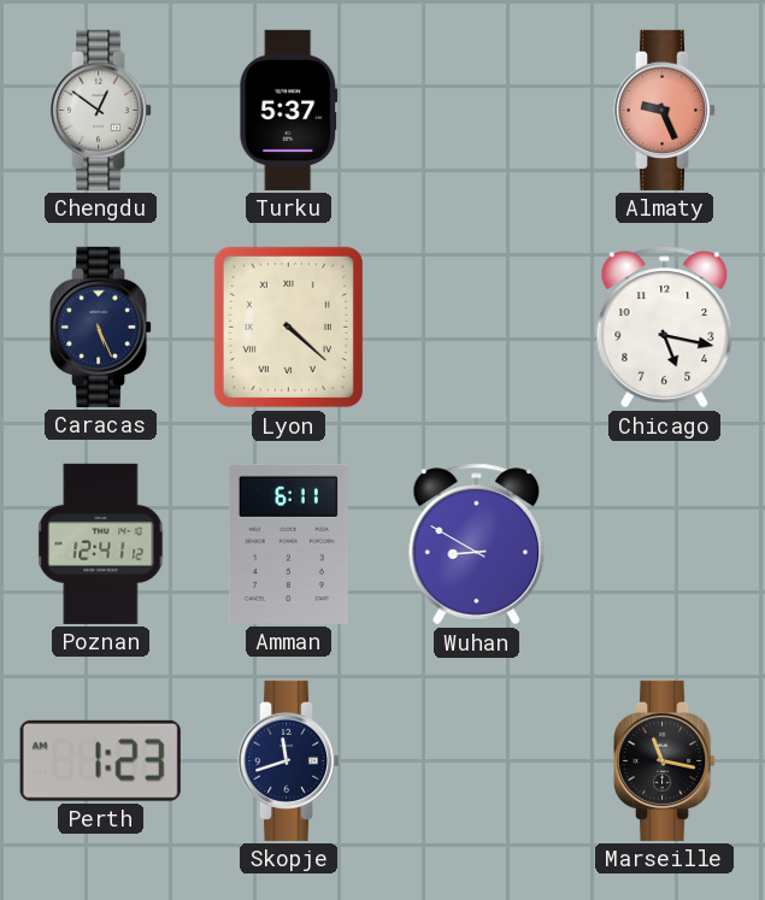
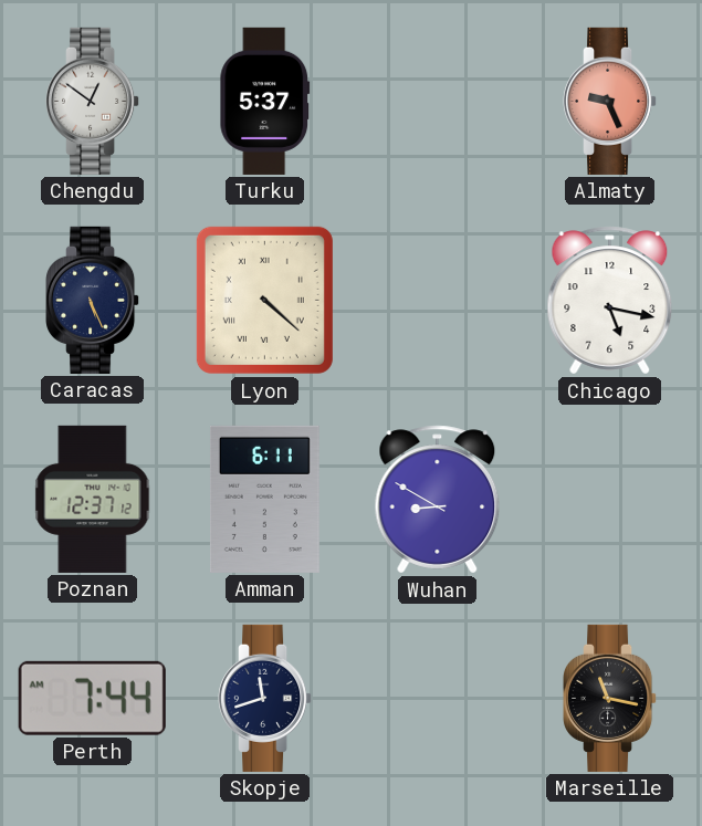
Poznan: 12:41 -> 12:37
Perth: 1:23 -> 7:44
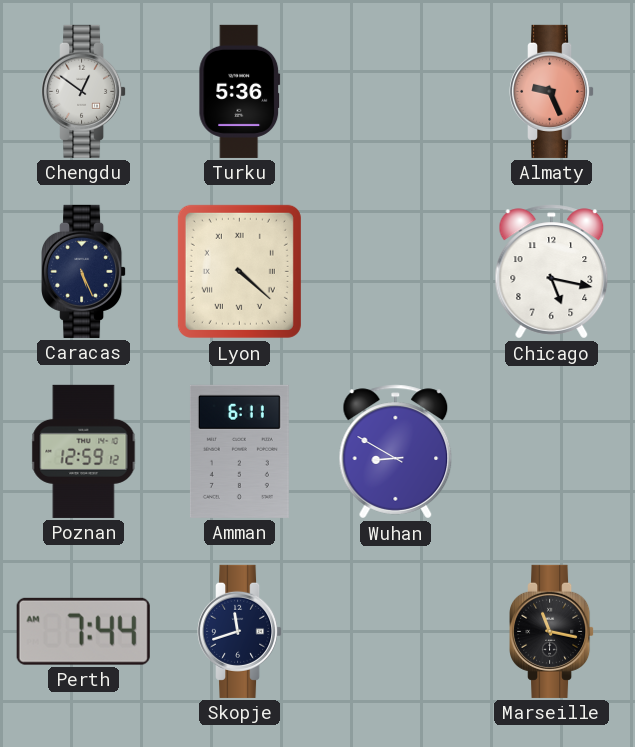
Turku: 5:37 -> 5:36
Poznan: 12:37 -> 12:59
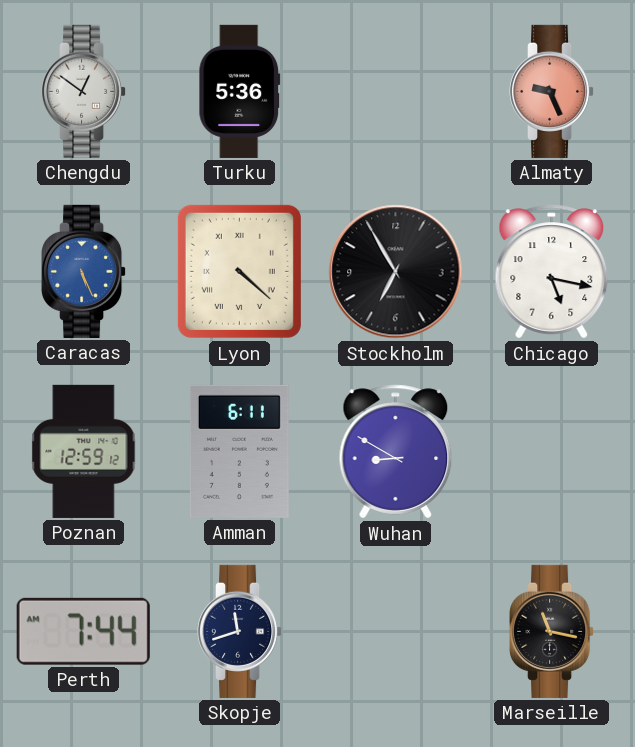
Caracas dial: navy -> blue
Stockholm: none -> 6:55
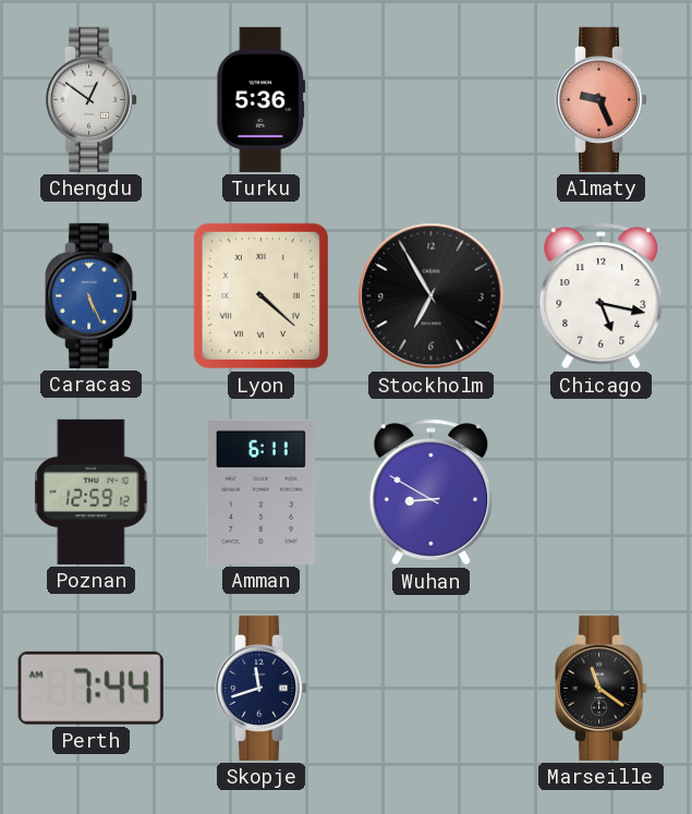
Marseille: 11:17 -> 11:21
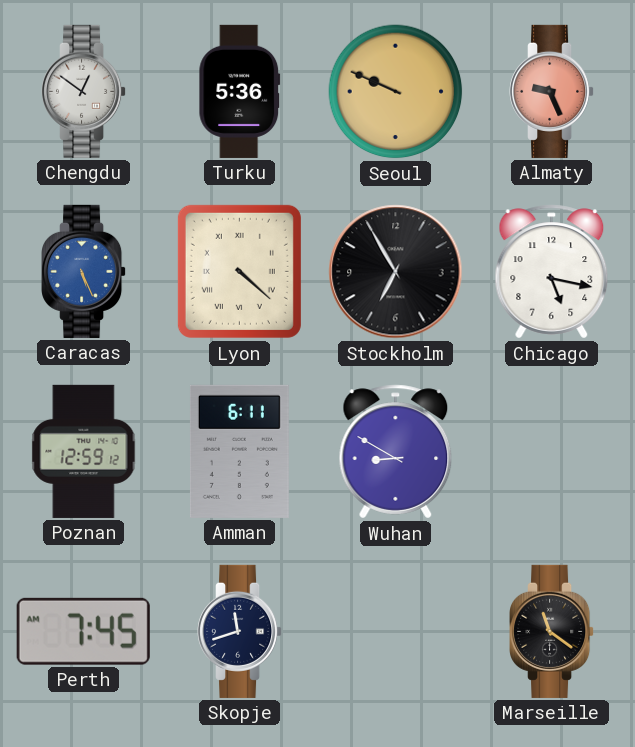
Seoul: none -> 9:49
Perth: 7:44 -> 7:45
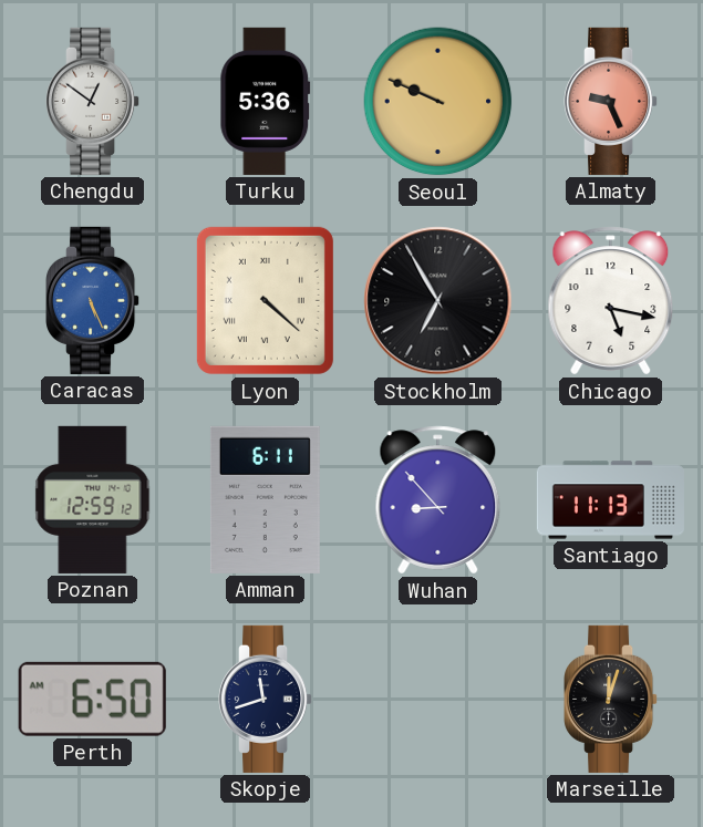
Wuhan: 8:50 -> 8:53
Santiago: none -> 11:13
Perth: 7:45 -> 6:50
Marseille: 11:21 -> 12:03
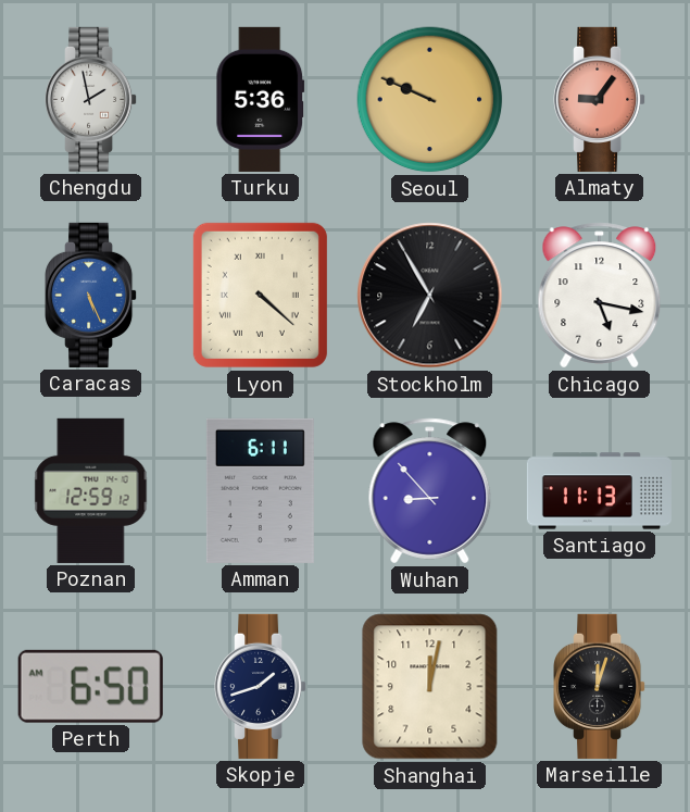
Chengdu: 12:51 -> 1:58
Almaty: 9:26 -> 9:06
Skopje: 11:42 -> 1:42
Shanghai: none -> 12:02
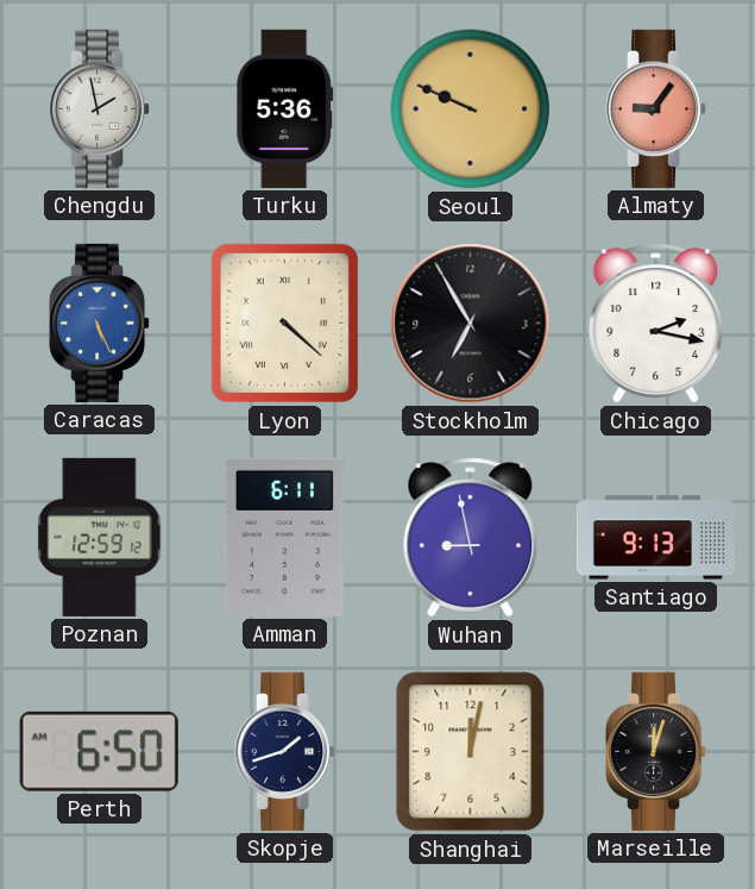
Chicago: 5:17 -> 2:17
Wuhan: 8:53 -> 8:58
Santiago: 11:13 -> 9:13
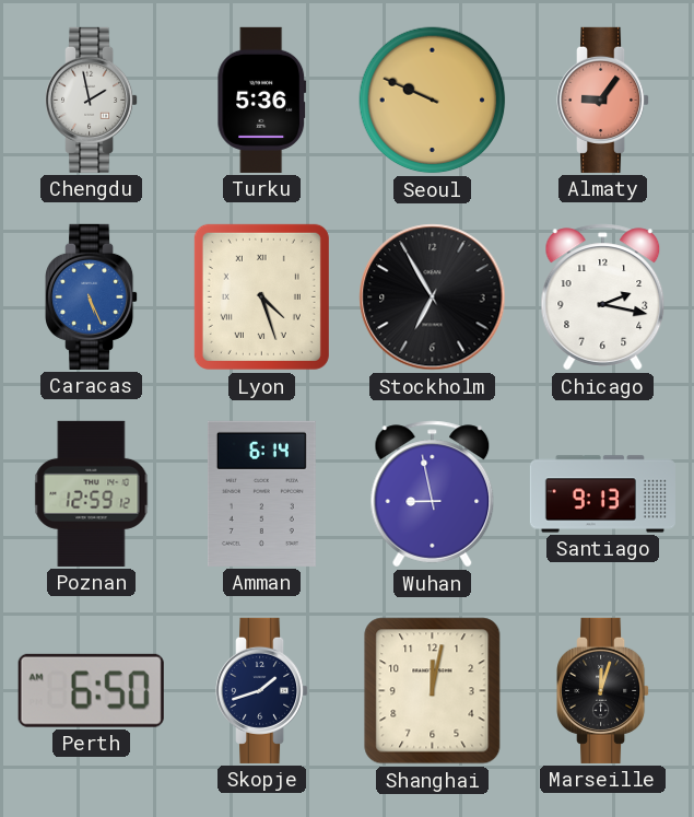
Lyon: 4:22 -> 4:27
Amman: 6:11 -> 6:14
